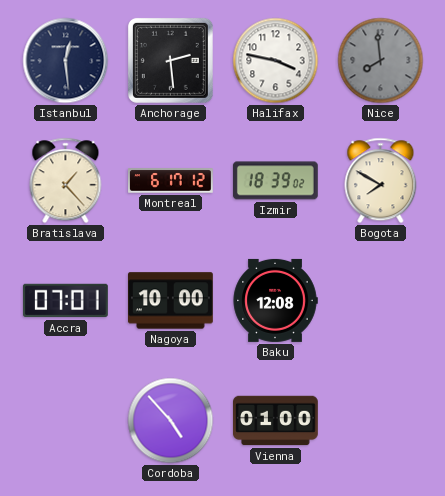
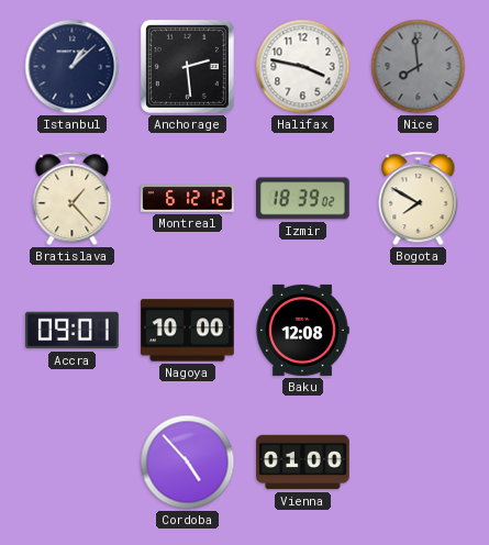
Istanbul: 12:29 -> 1:08
Montreal: 6:17 -> 6:12
Accra: 07:01 -> 09:01
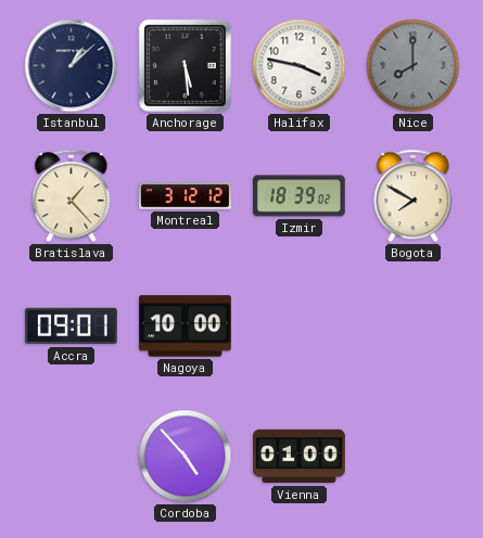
Anchorage: 2:29 -> 5:29
Nice: 7:59 -> 8:00
Montreal: 6:12 -> 3:12
Baku: 12:08 -> none
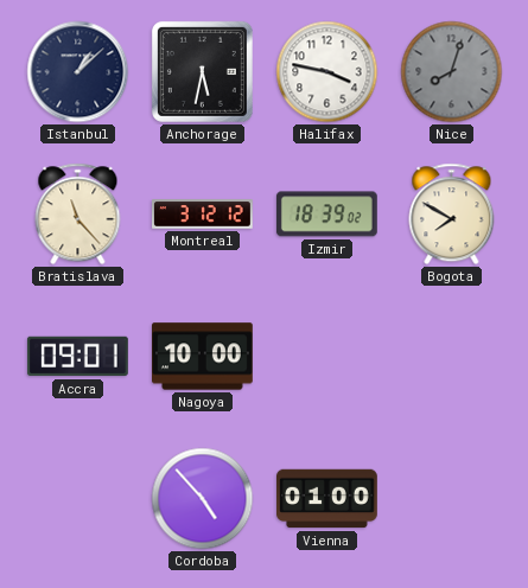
Anchorage: 5:29 -> 5:32
Nice: 8:00 -> 8:03
Bratislava: 1:23 -> 11:23
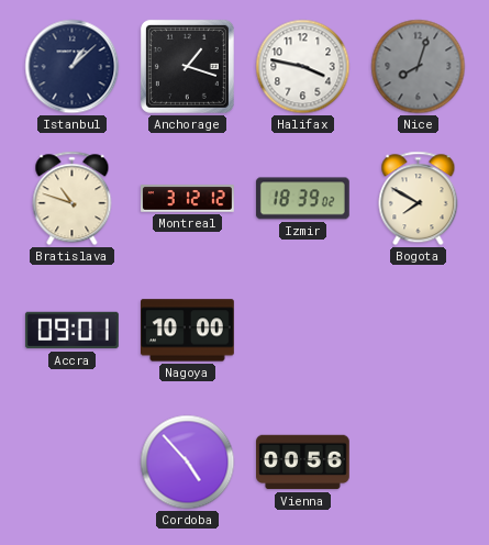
Anchorage: 5:32 -> 1:18
Bratislava: 11:23 -> 10:48
Vienna: 01:00 -> 00:56
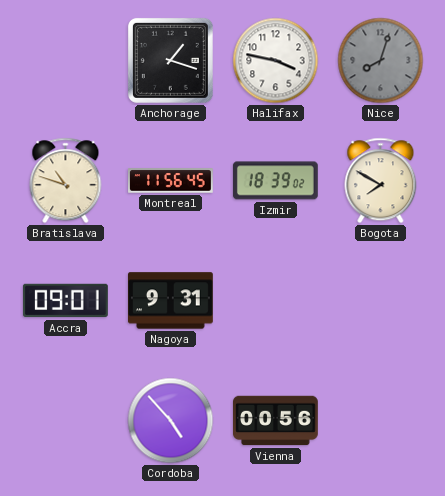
Istanbul: 1:08 -> none
Montreal: 3:12 -> 11:56
Nagoya: 10:00 -> 9:31
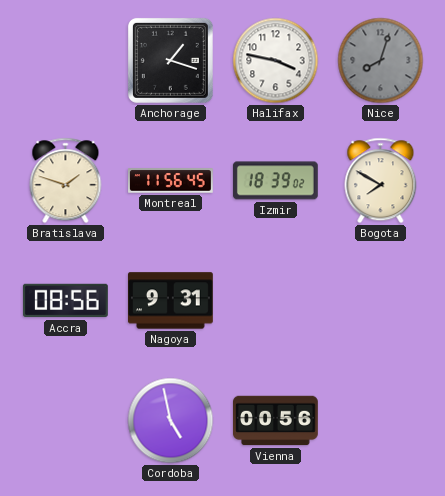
Bratislava: 10:48 -> 1:48
Accra: 09:01 -> 08:56
Cordoba: 4:53 -> 4:58
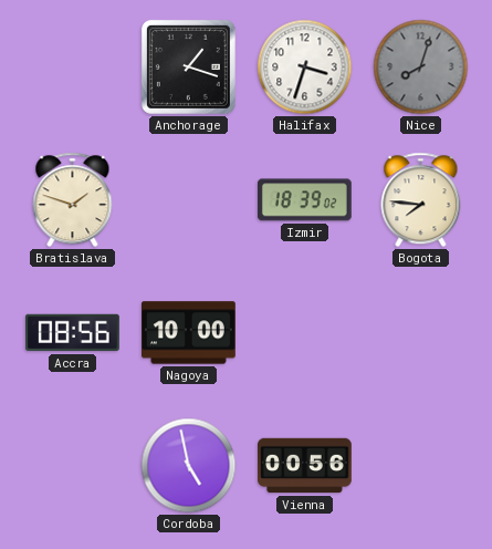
Halifax: 3:47 -> 3:33
Montreal: 11:56 -> none
Bogota: 7:50 -> 7:46
Nagoya: 9:31 -> 10:00
